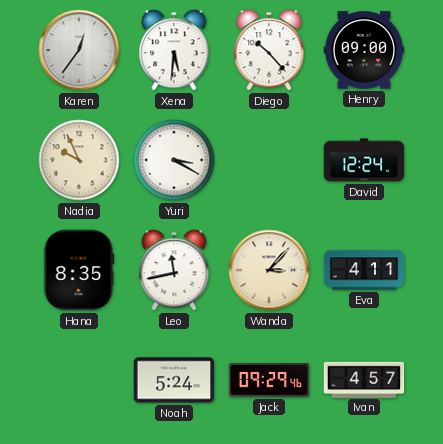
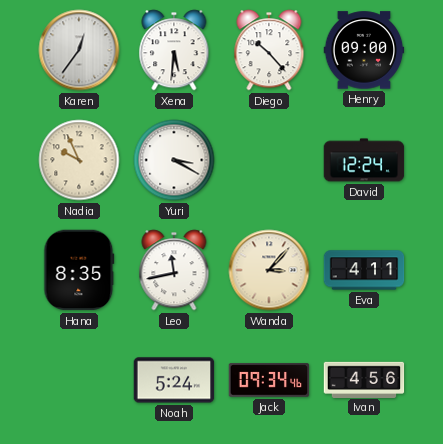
Jack: 09:29 -> 09:34
Ivan: 4:57 -> 4:56
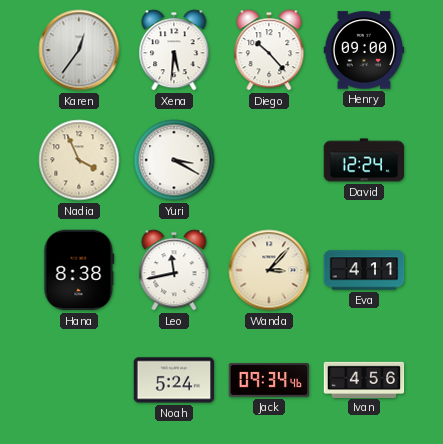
Nadia: 9:56 -> 3:56
Hana: 8:35 -> 8:38
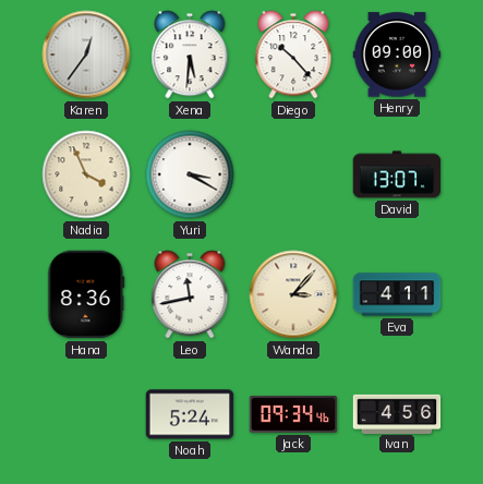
David: 12:24 -> 13:07
Hana: 8:38 -> 8:36
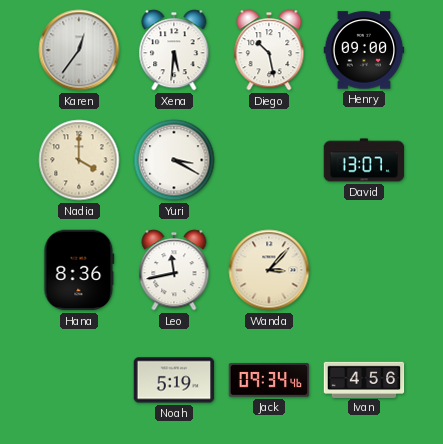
Diego: 10:23 -> 10:28
Nadia: 3:56 -> 4:00
Eva: 4:11 -> none
Noah: 5:24 -> 5:19
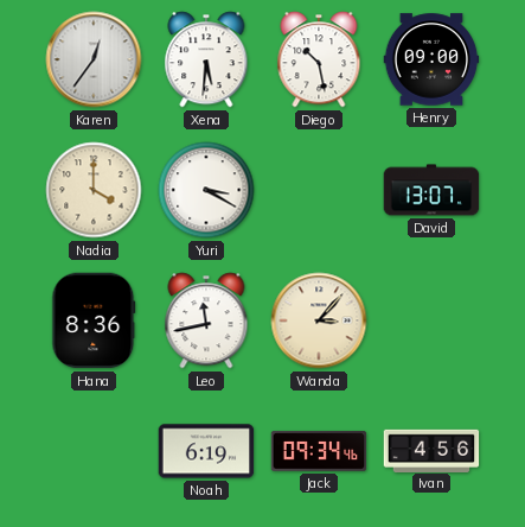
Noah: 5:19 -> 6:19
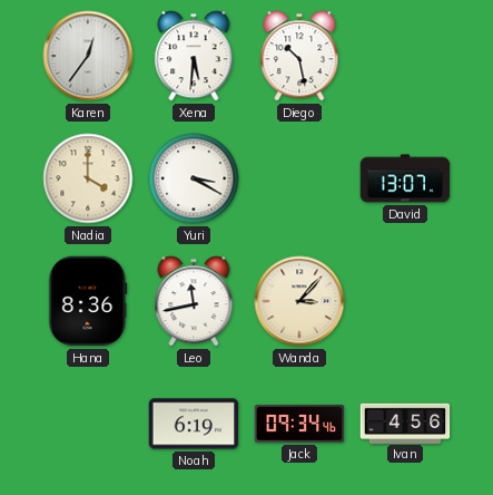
Henry: 09:00 -> none
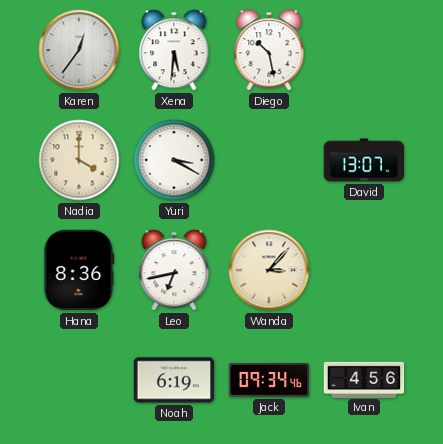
Leo: 11:43 -> 6:43
